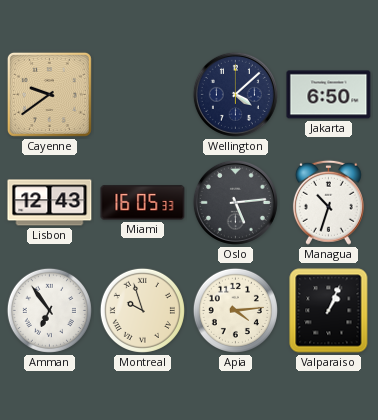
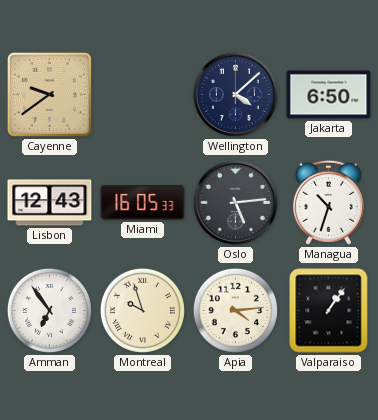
Valparaiso: 1:04 -> 1:06
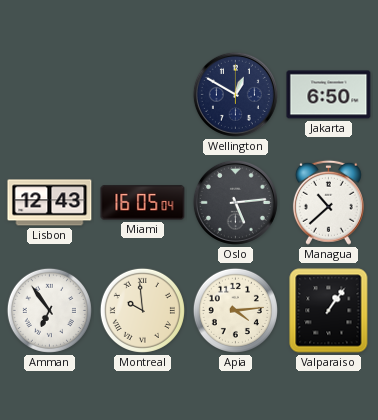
Cayenne: 9:39 -> none
Wellington: 4:08 -> 12:50
Miami: 16:05:33 -> 16:05:04
Managua: 10:33 -> 10:38
Montreal: 9:57 -> 9:59
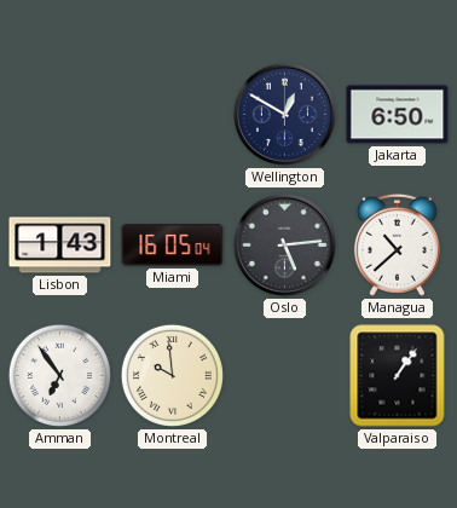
Lisbon: 12:43 -> 1:43
Apia: 4:14 -> none
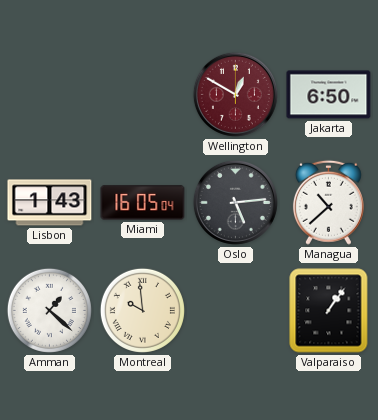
Wellington dial: navy -> burgundy
Amman: 6:54 -> 1:22
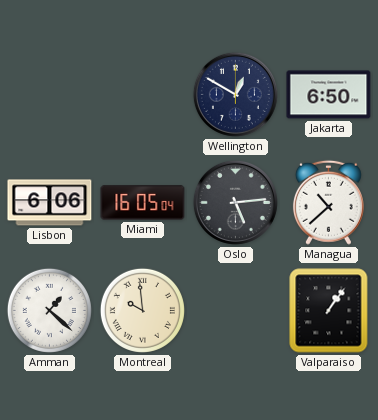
Wellington dial: burgundy -> navy
Lisbon: 1:43 -> 6:06
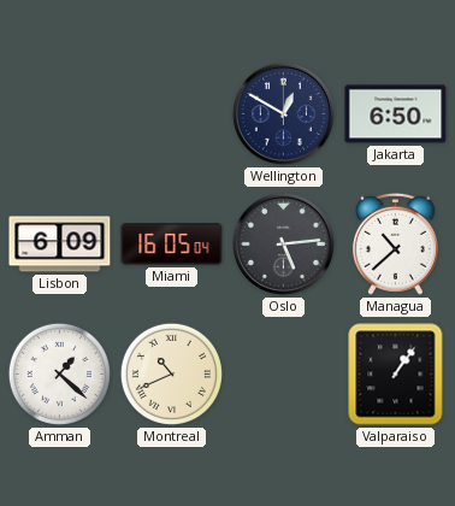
Lisbon: 6:06 -> 6:09
Montreal: 9:59 -> 10:41
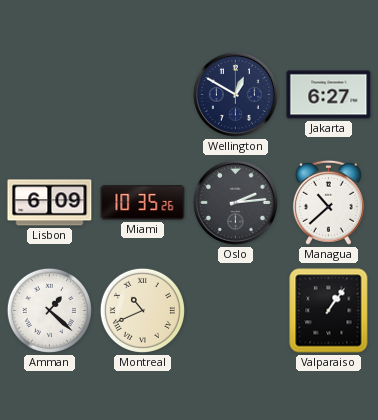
Jakarta: 6:50 -> 6:27
Miami: 16:05 -> 10:35
Oslo: 5:14 -> 2:14
